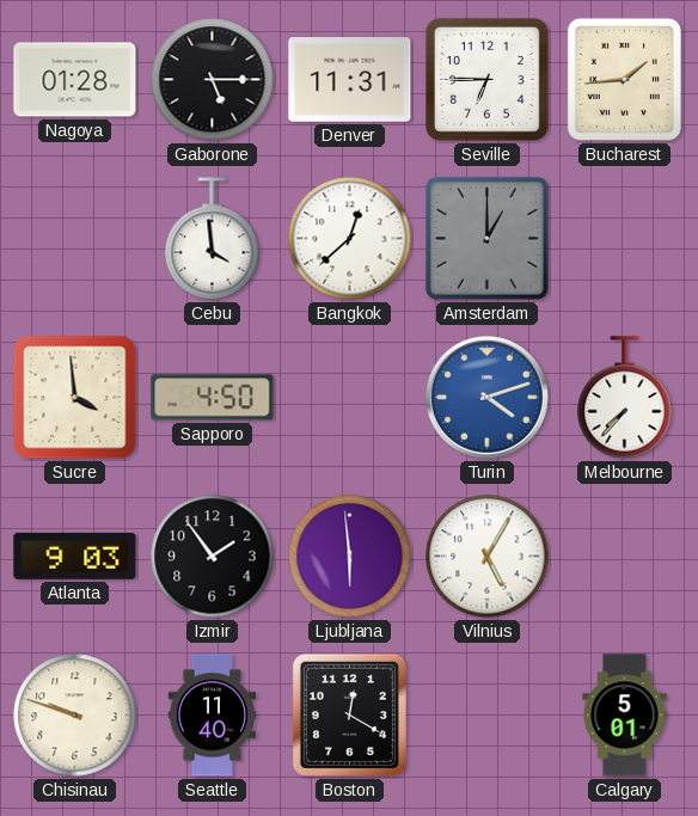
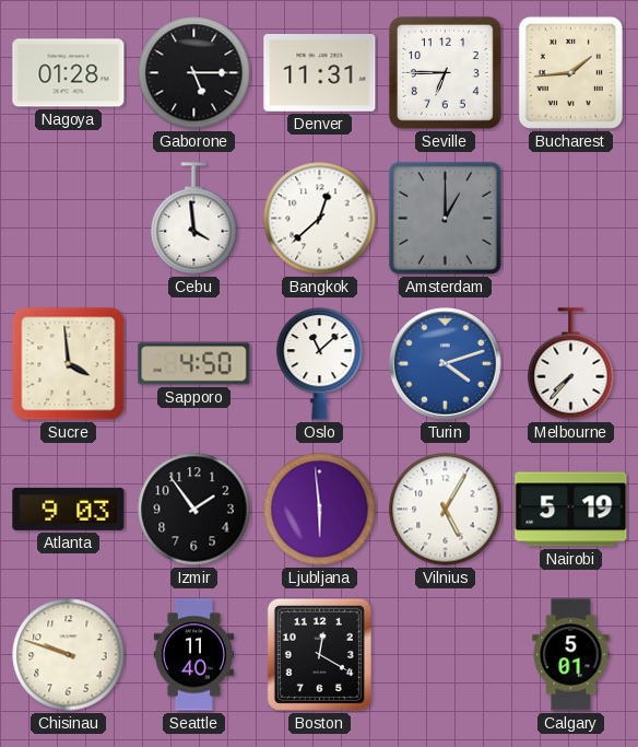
Oslo: none -> 11:08
Nairobi: none -> 5:19
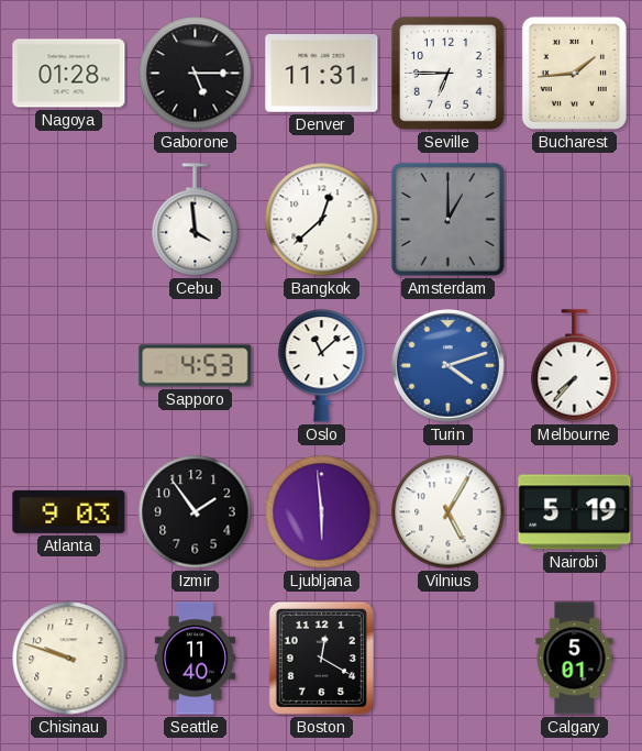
Sucre: 3:59 -> none
Sapporo: 4:50 -> 4:53
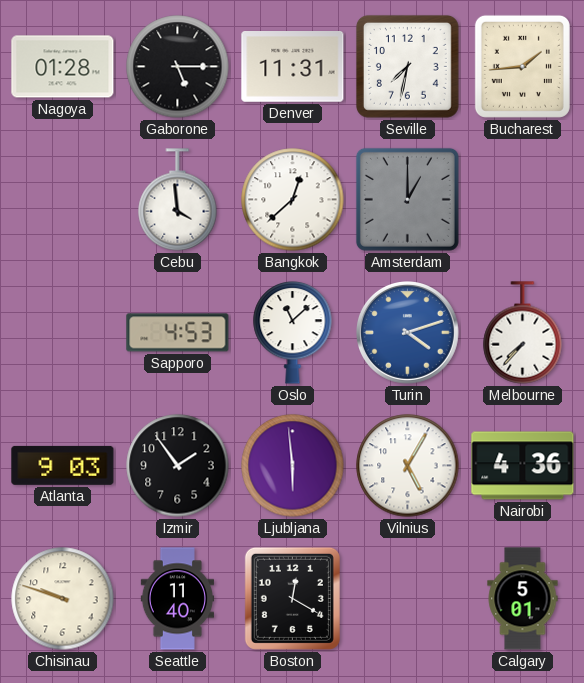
Seville: 6:45 -> 7:32
Nairobi: 5:19 -> 4:36
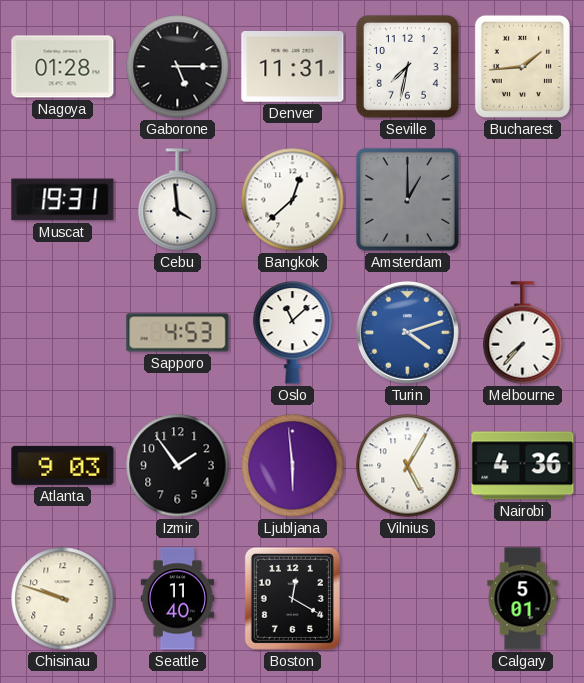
Muscat: none -> 19:31
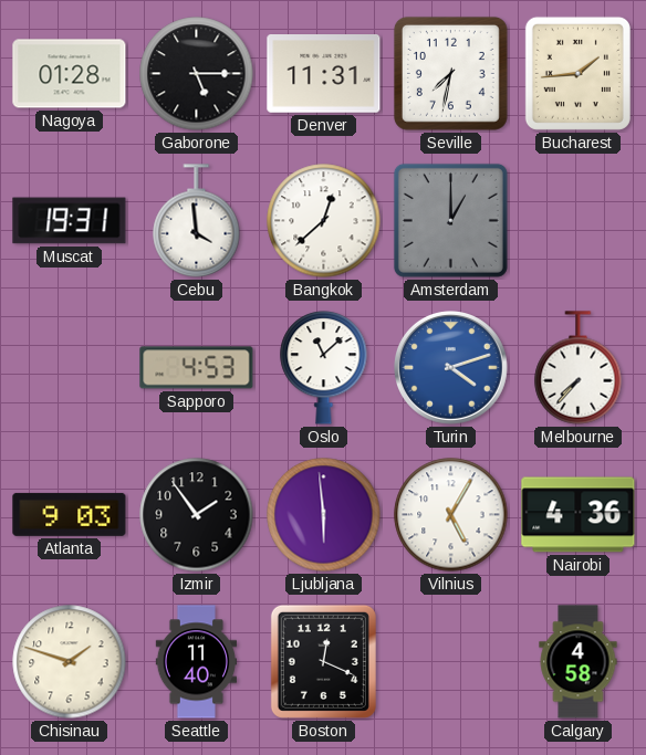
Chisinau: 9:48 -> 1:48
Boston: 12:20 -> 12:19
Calgary: 5:01 -> 4:58
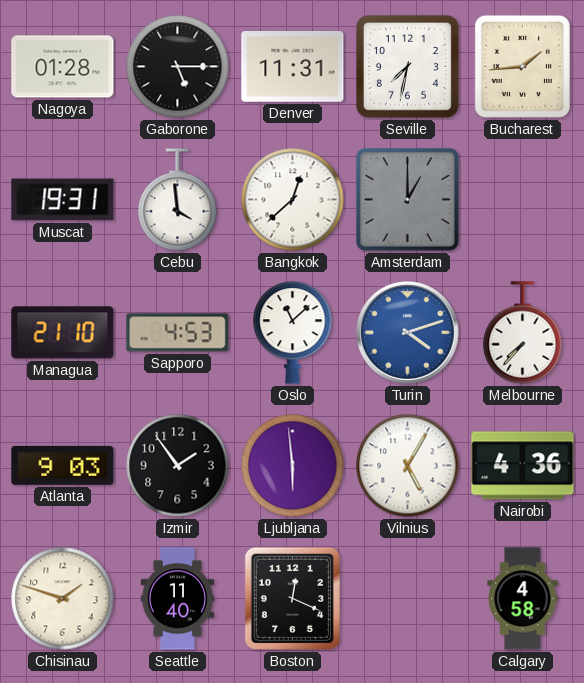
Managua: none -> 21:10
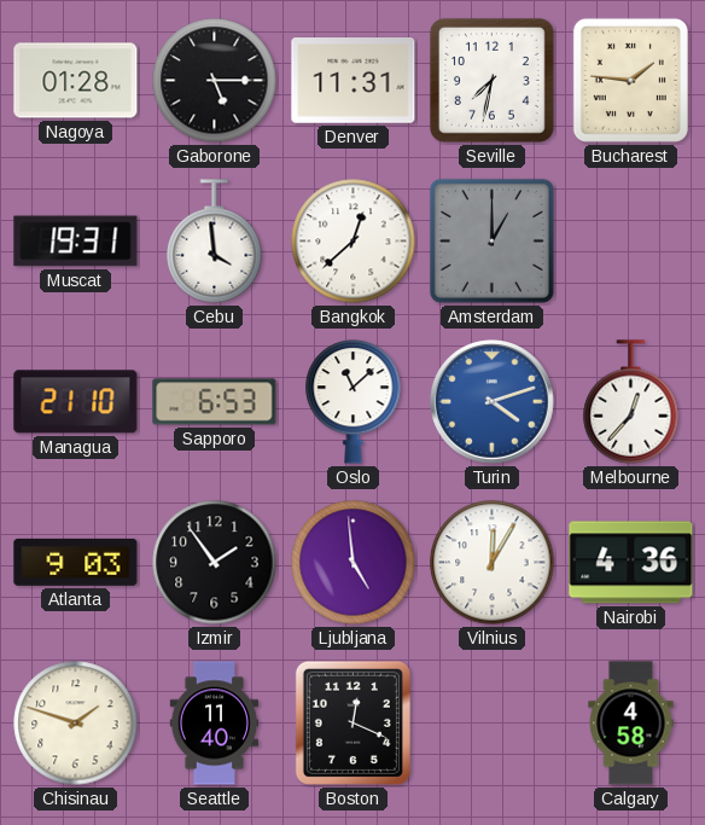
Bucharest: 1:44 -> 1:46
Sapporo: 4:53 -> 6:53
Melbourne: 7:37 -> 12:37
Ljubljana: 5:59 -> 4:59
Vilnius: 5:05 -> 12:05
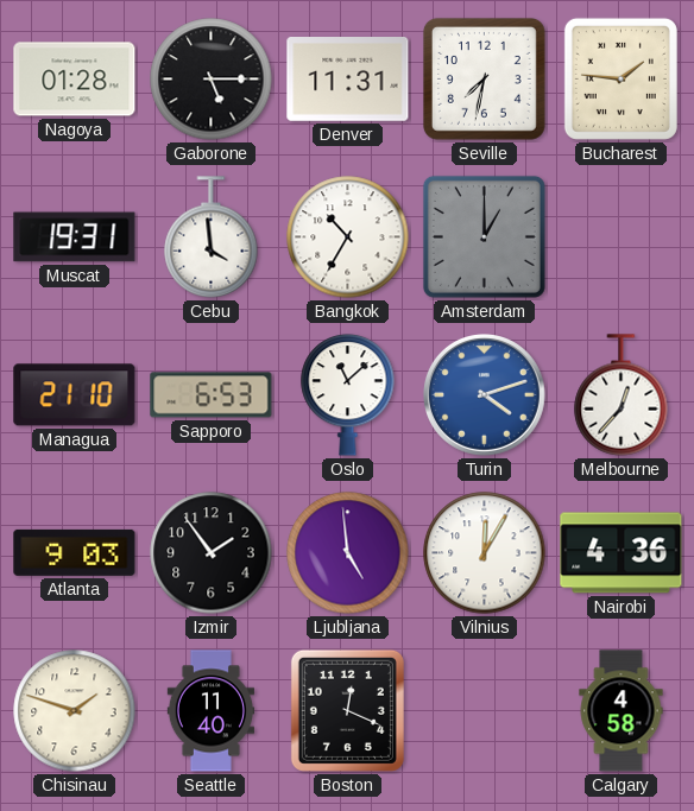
Bangkok: 12:38 -> 10:35
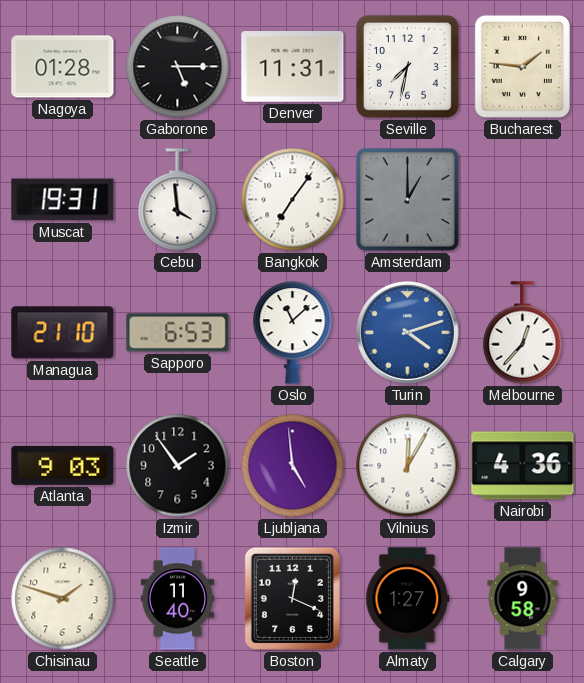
Bangkok: 10:35 -> 7:06
Almaty: none -> 1:27
Calgary: 4:58 -> 9:58
